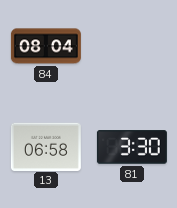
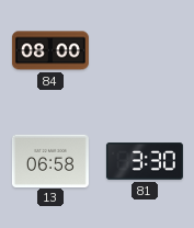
84: 08:04 -> 08:00
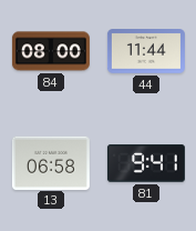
44: none -> 11:44
81: 3:30 -> 9:41
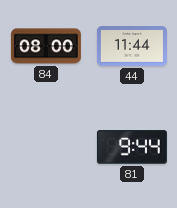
13: 06:58 -> none
81: 9:41 -> 9:44
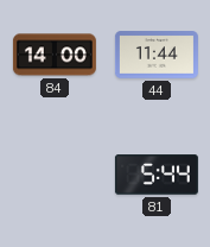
84: 08:00 -> 14:00
81: 9:44 -> 5:44
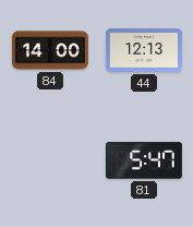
44: 11:44 -> 12:13
81: 5:44 -> 5:47
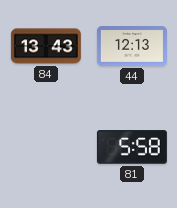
84: 14:00 -> 13:43
81: 5:47 -> 5:58
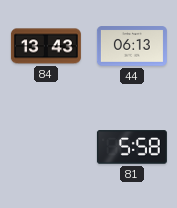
44: 12:13 -> 06:13
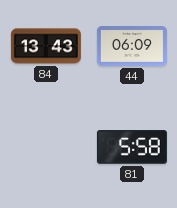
44: 06:13 -> 06:09
